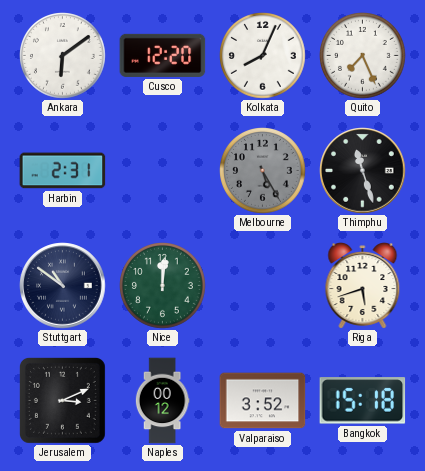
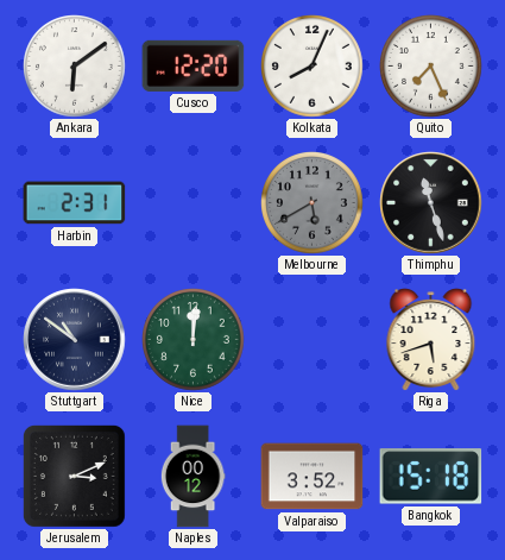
Melbourne: 5:25 -> 5:40
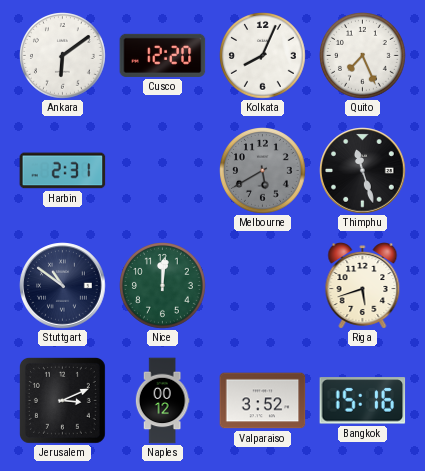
Bangkok: 15:18 -> 15:16
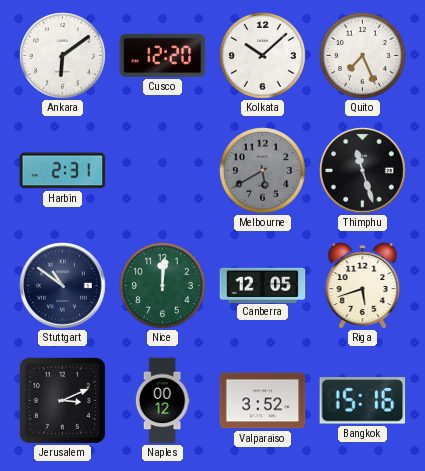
Kolkata: 8:04 -> 10:08
Canberra: none -> 12:05
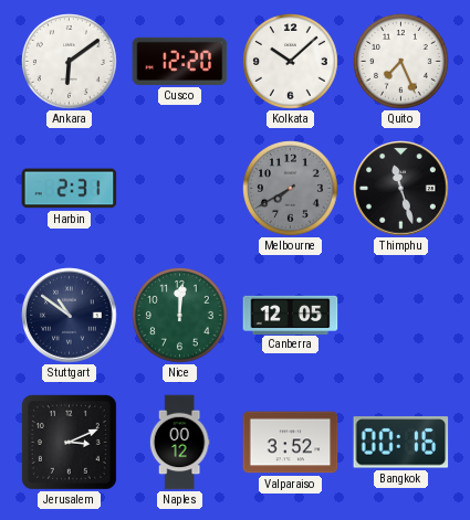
Melbourne: 5:40 -> 7:40
Riga: 5:42 -> none
Bangkok: 15:16 -> 00:16
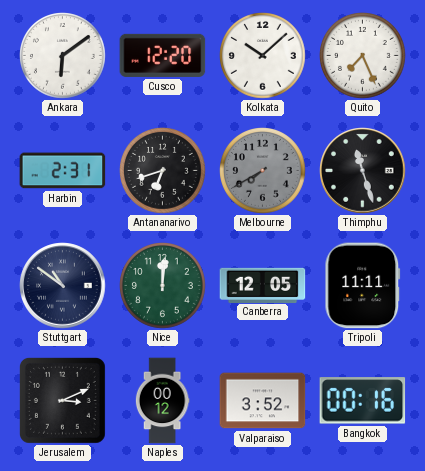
Antananarivo: none -> 6:42
Tripoli: none -> 11:11
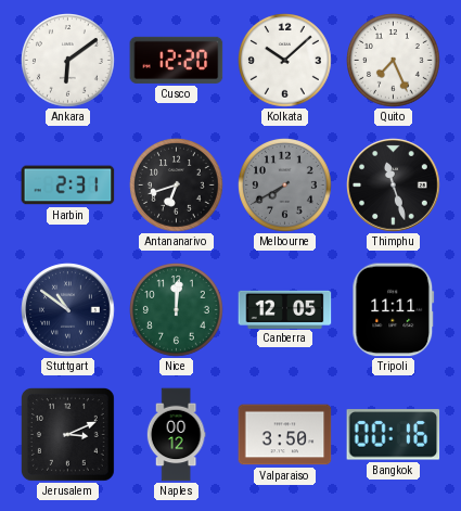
Valparaiso: 3:52 -> 3:50
